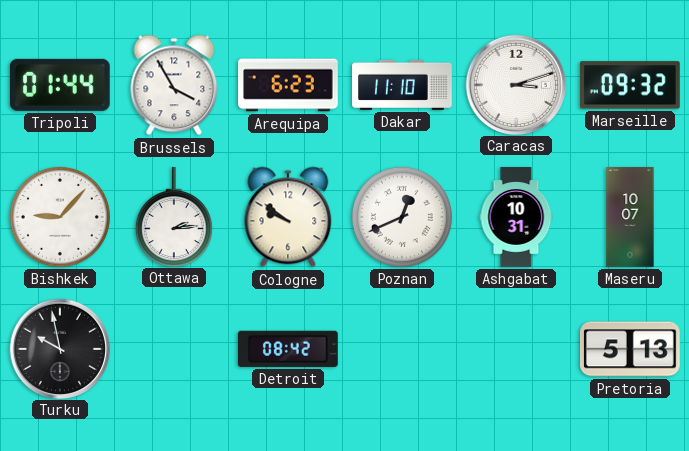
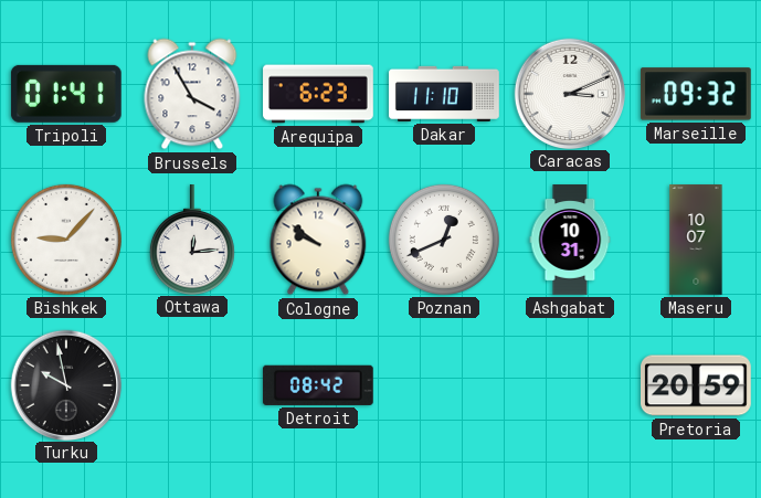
Tripoli: 01:44 -> 01:41
Caracas: 3:12 -> 3:11
Ottawa: 2:14 -> 12:14
Pretoria: 5:13 -> 20:59
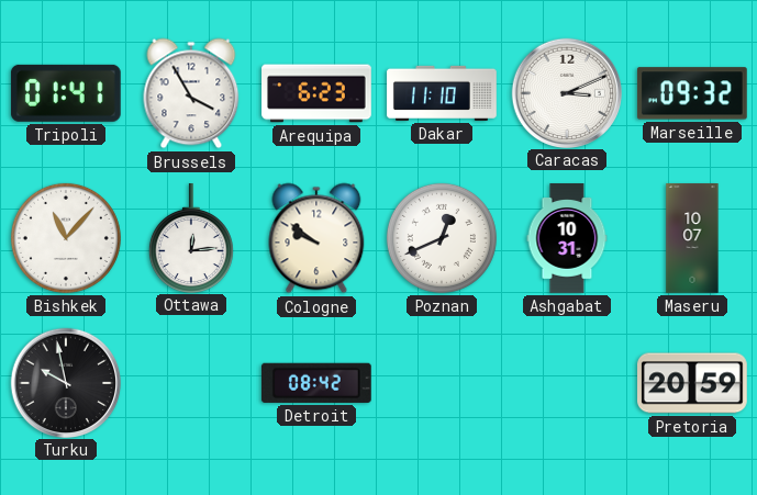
Bishkek: 9:07 -> 11:07
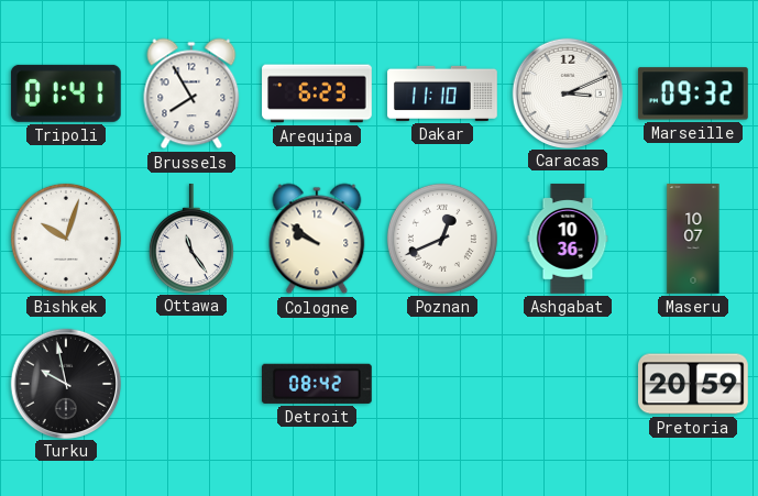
Brussels: 3:55 -> 7:55
Bishkek: 11:07 -> 10:03
Ottawa: 12:14 -> 11:24
Ashgabat: 10:31 -> 10:36
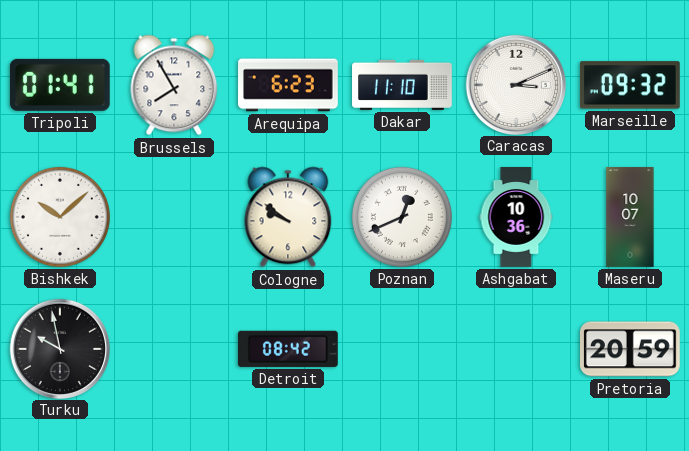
Bishkek: 10:03 -> 10:08
Ottawa: 11:24 -> none
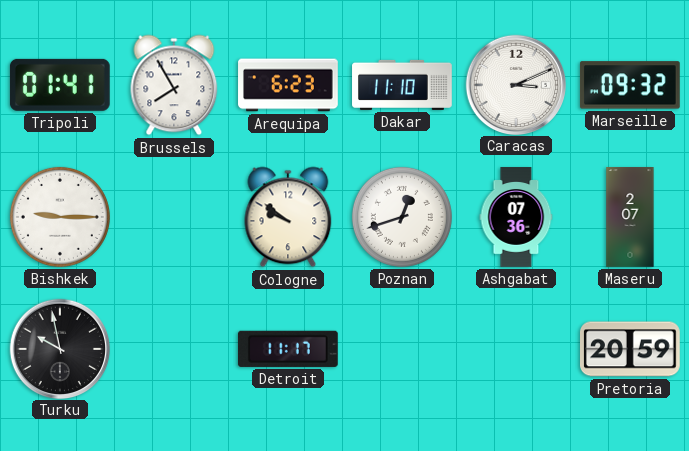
Bishkek: 10:08 -> 9:15
Poznan: 12:41 -> 12:42
Ashgabat: 10:36 -> 07:36
Maseru: 10:07 -> 2:07
Detroit: 08:42 -> 11:17
